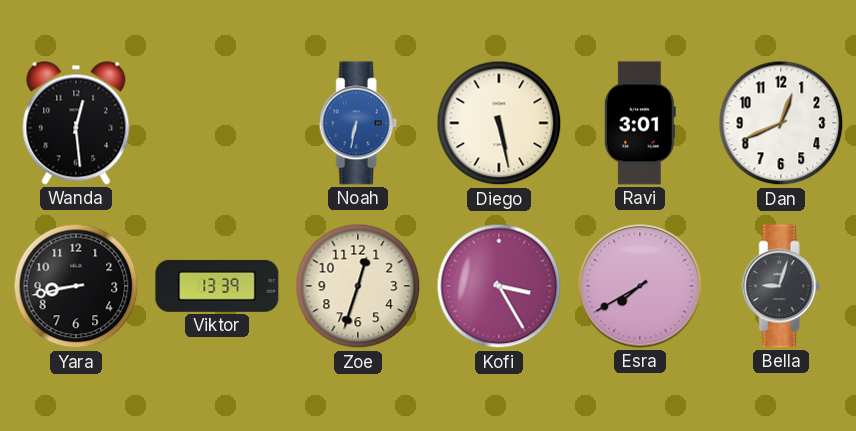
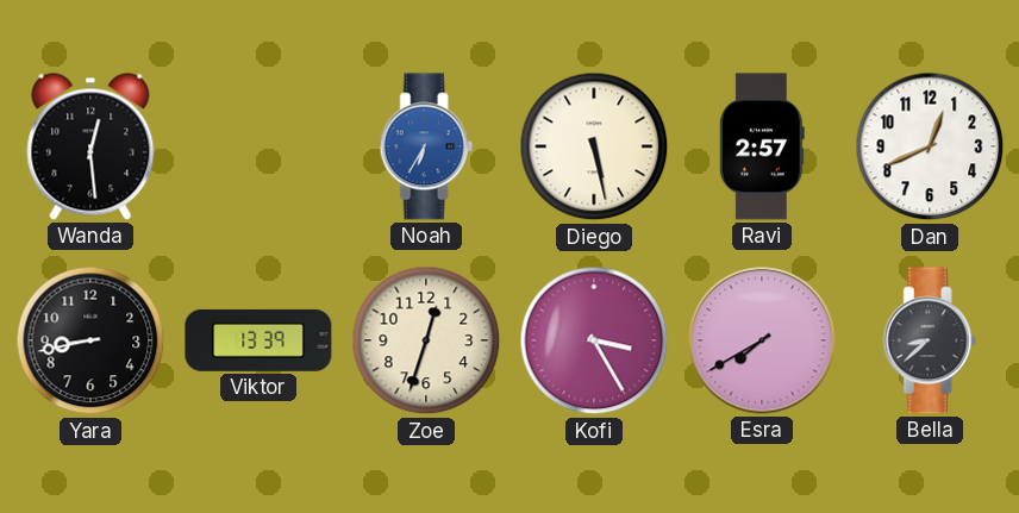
Noah: 6:32 -> 6:35
Ravi: 3:01 -> 2:57
Bella: 9:03 -> 8:38
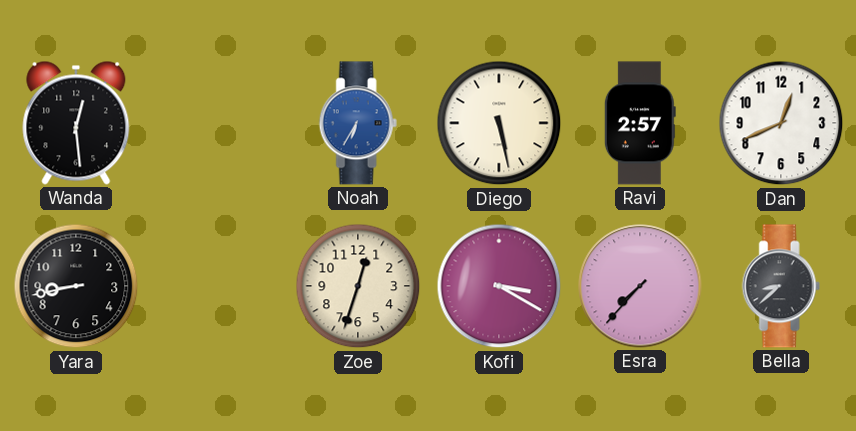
Viktor: 13:39 -> none
Kofi: 3:25 -> 3:20
Esra: 7:40 -> 7:37
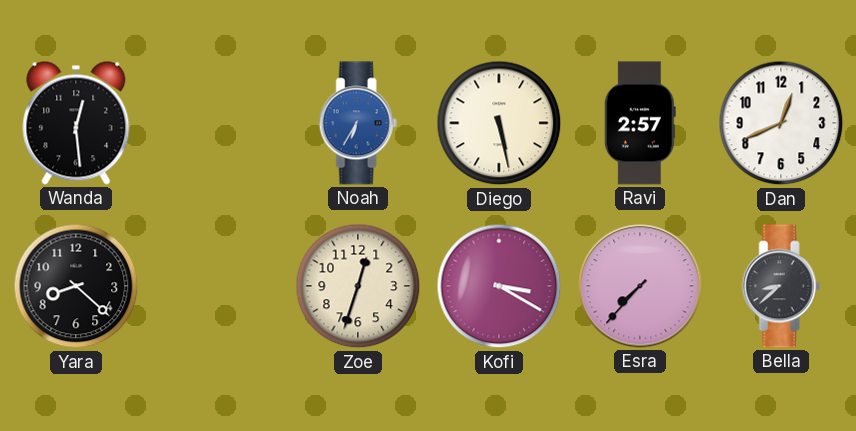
Yara: 8:43 -> 8:22
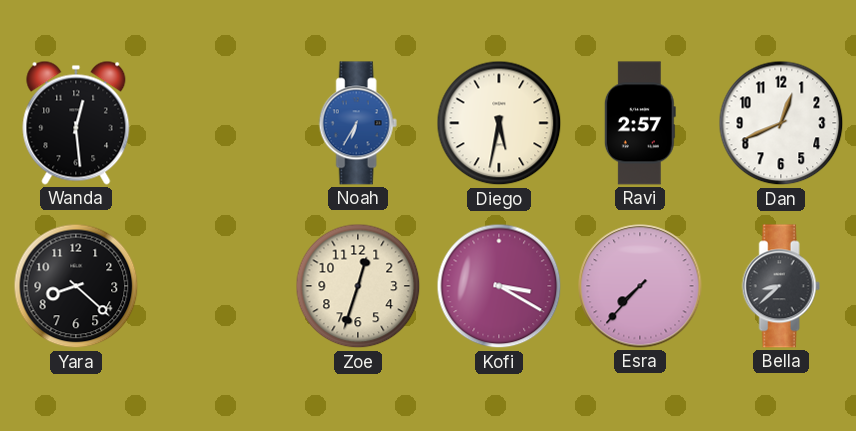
Diego: 5:28 -> 5:32
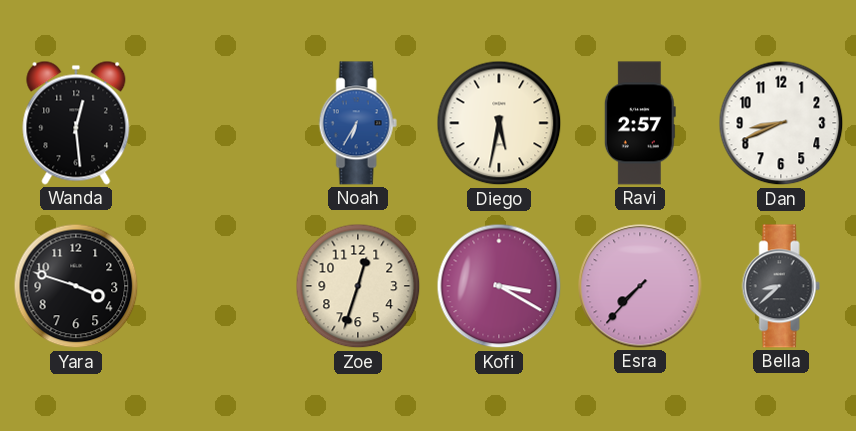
Dan: 12:41 -> 8:41
Yara: 8:22 -> 3:48
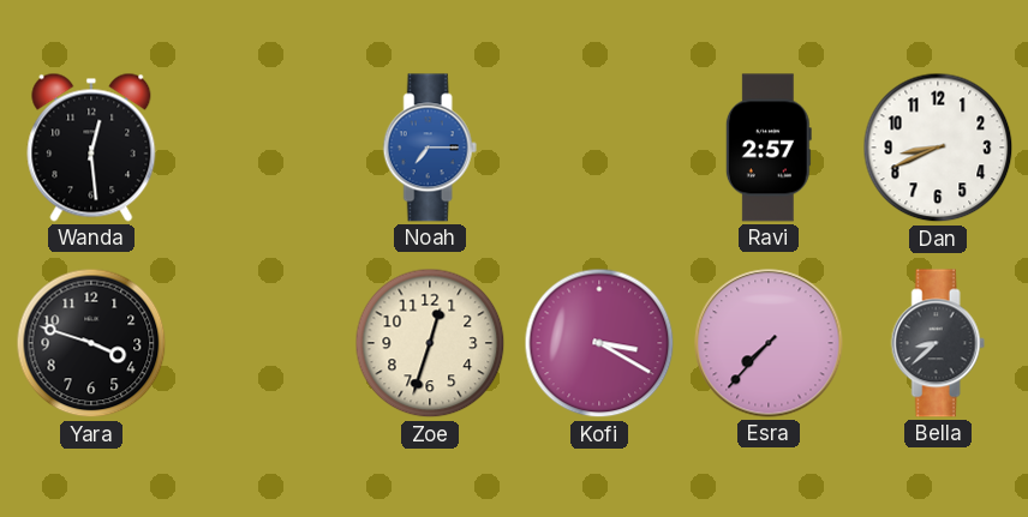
Noah: 6:35 -> 7:15
Diego: 5:32 -> none
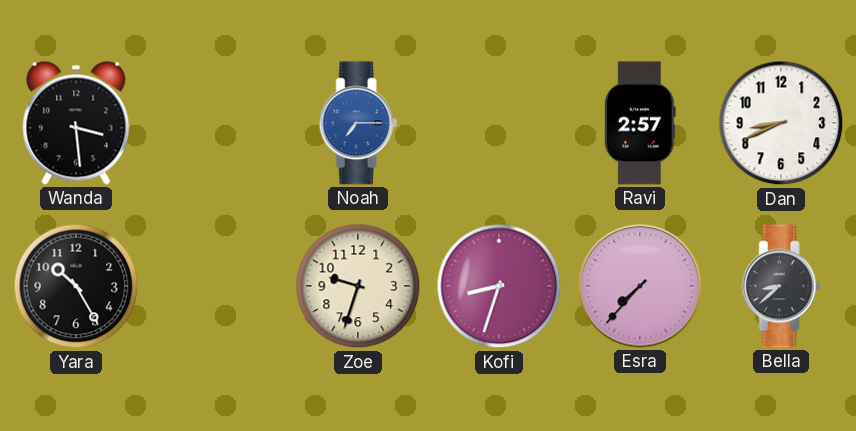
Wanda: 12:29 -> 3:29
Yara: 3:48 -> 10:25
Zoe: 12:33 -> 9:33
Kofi: 3:20 -> 8:33
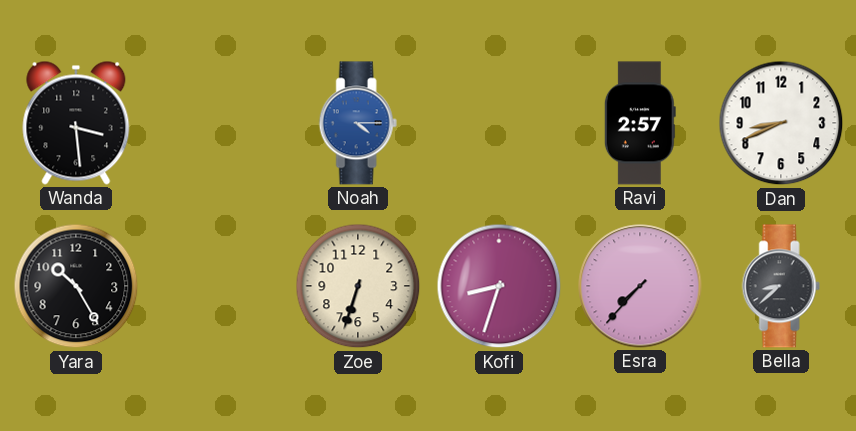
Noah: 7:15 -> 4:15
Zoe: 9:33 -> 6:33
